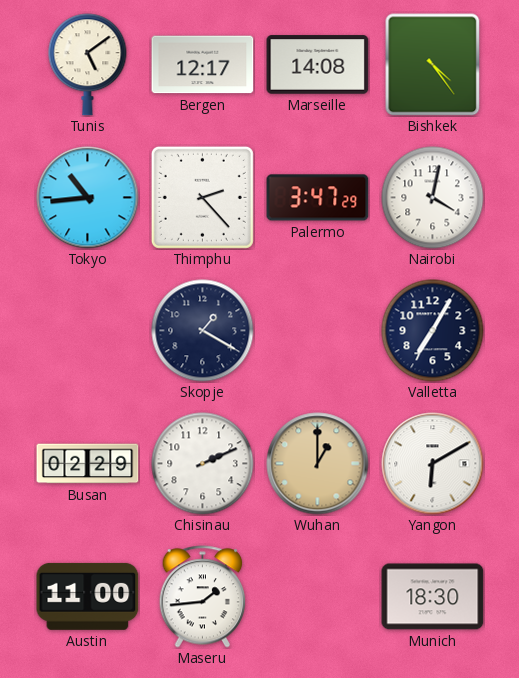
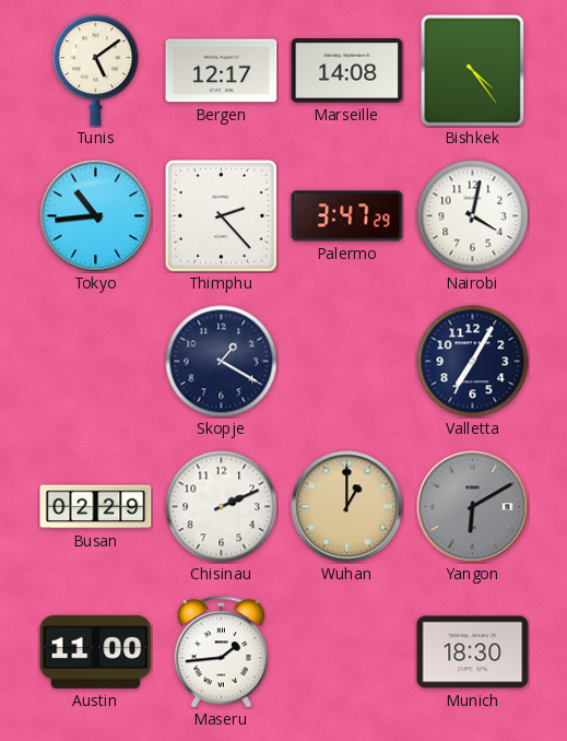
Yangon dial: white -> grey
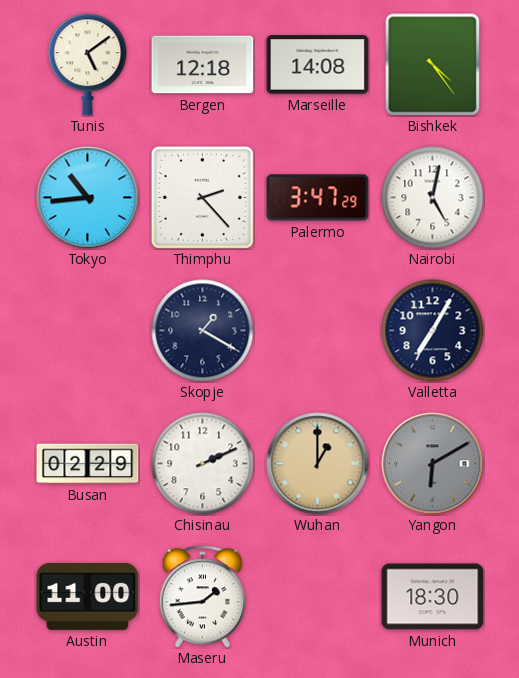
Bergen: 12:17 -> 12:18
Nairobi: 4:02 -> 5:02
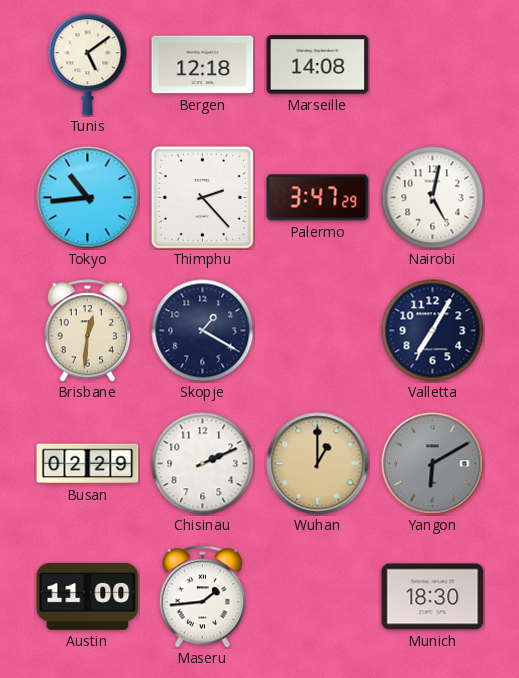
Bishkek: 4:24 -> none
Brisbane: none -> 12:31
